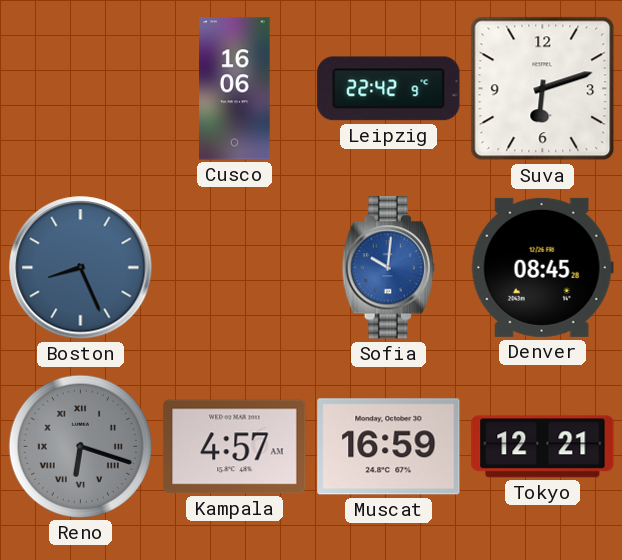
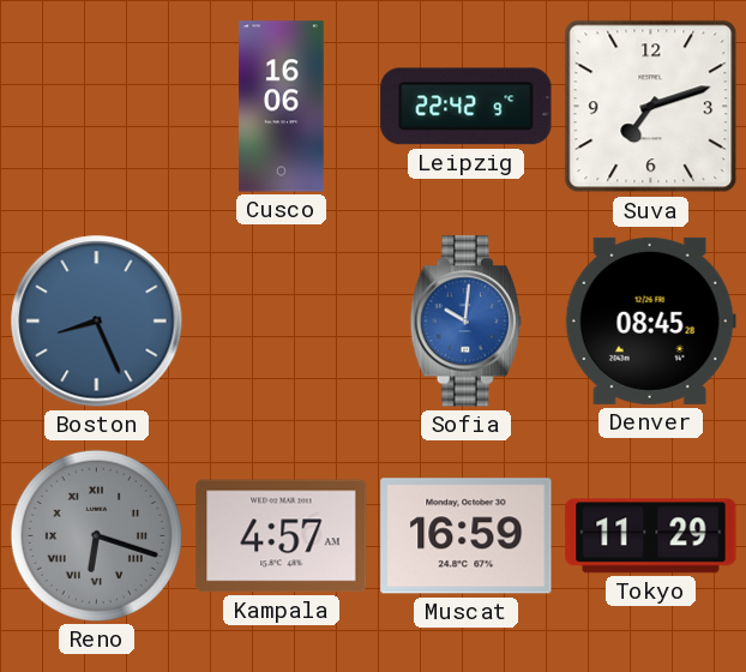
Suva: 6:12 -> 7:12
Tokyo: 12:21 -> 11:29
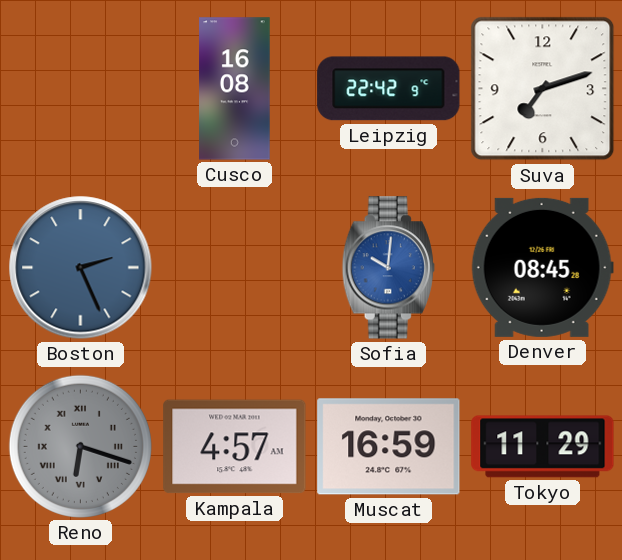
Cusco: 16:06 -> 16:08
Boston: 8:26 -> 2:26
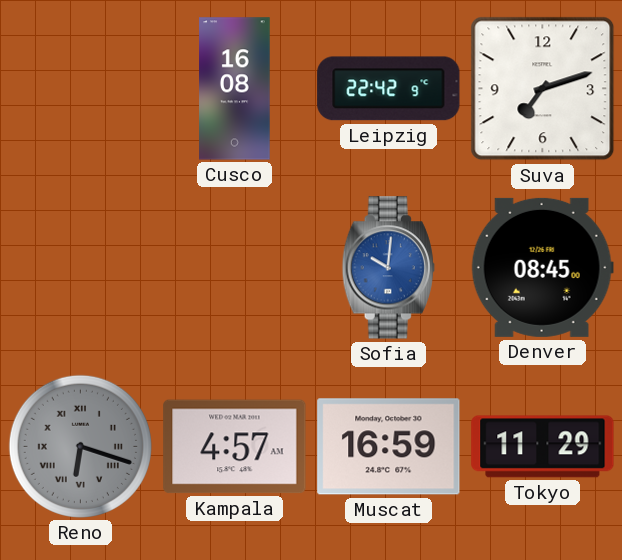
Boston: 2:26 -> none
Denver: 08:45:28 -> 08:45:00
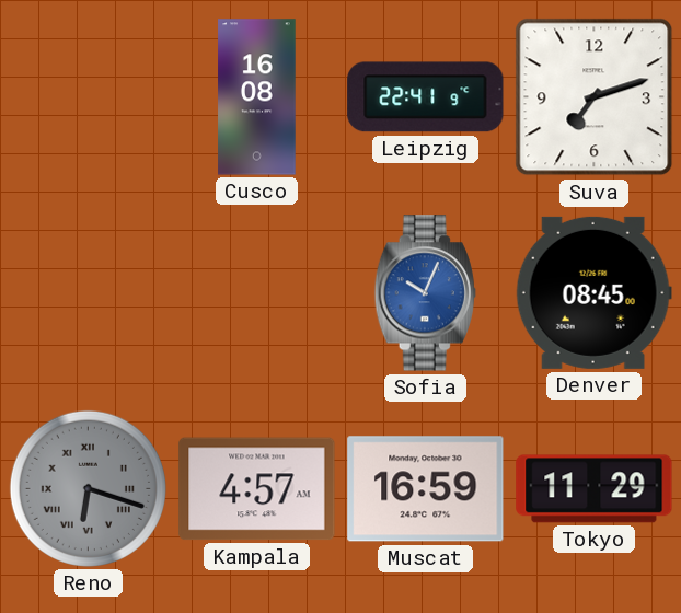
Leipzig: 22:42 -> 22:41
Sofia: 10:01 -> 10:04
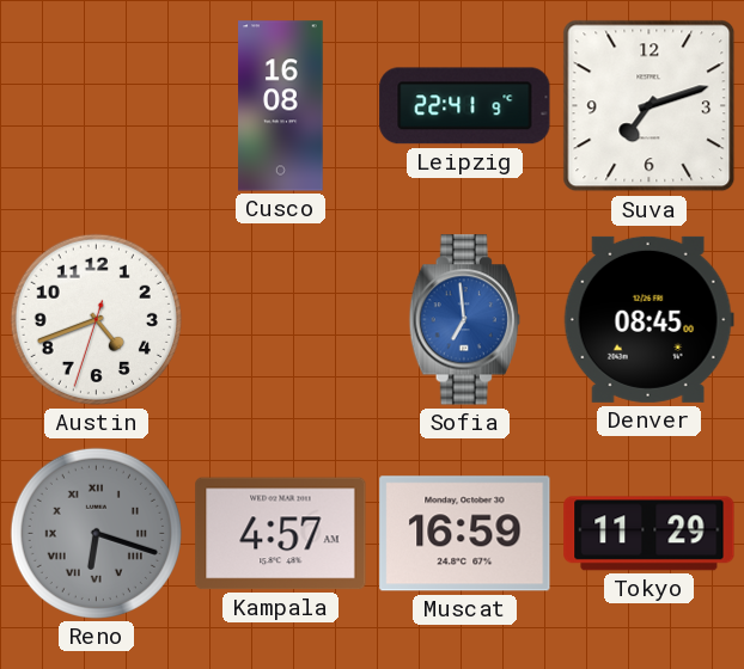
Austin: none -> 4:41
Sofia: 10:04 -> 6:59
